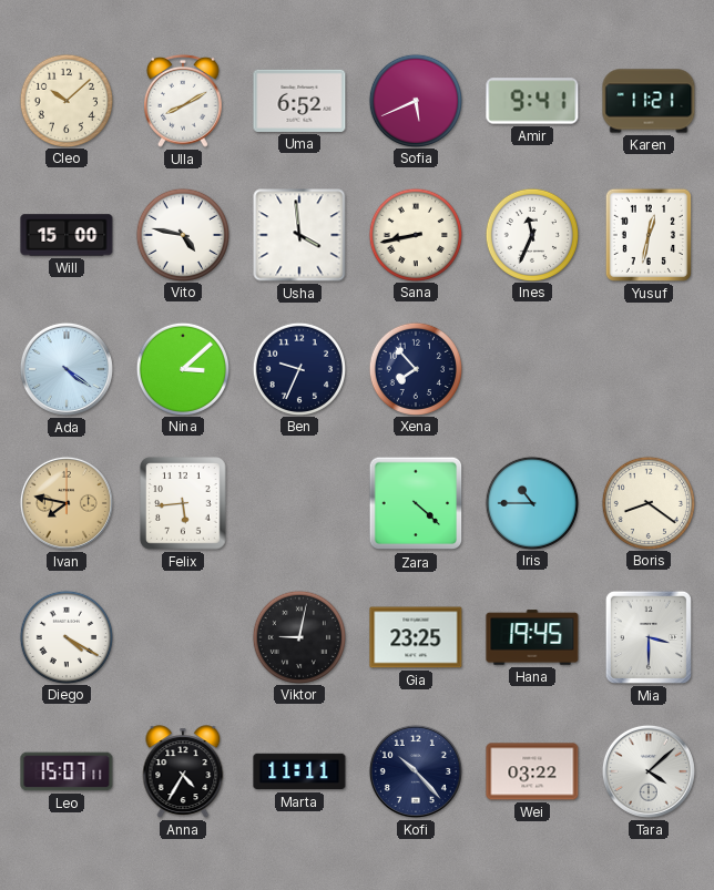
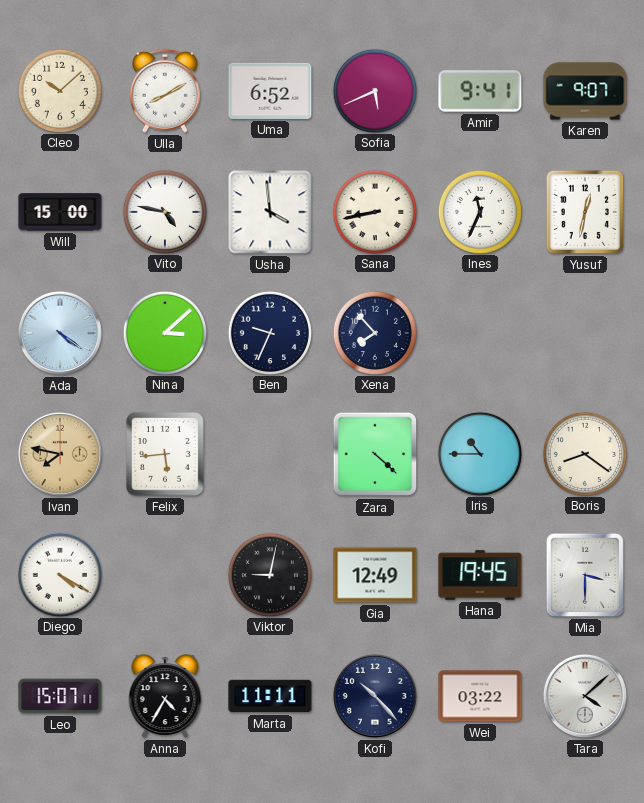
Karen: 11:21 -> 9:07
Gia: 23:25 -> 12:49
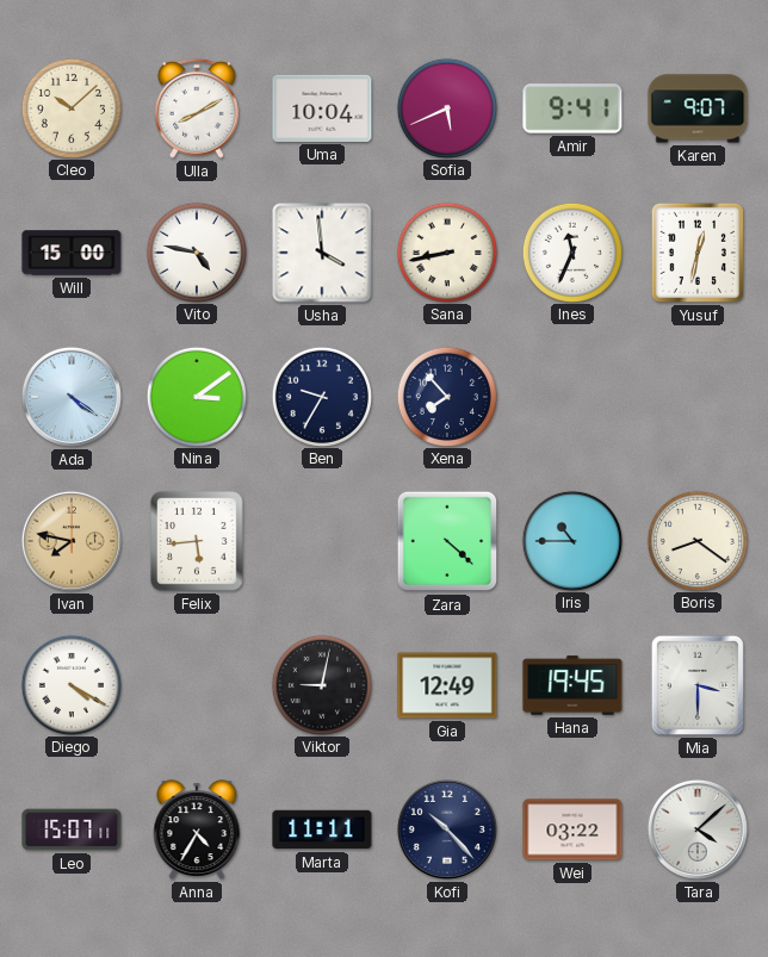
Uma: 6:52 -> 10:04
Nina: 3:08 -> 3:09
Ben: 9:34 -> 9:35
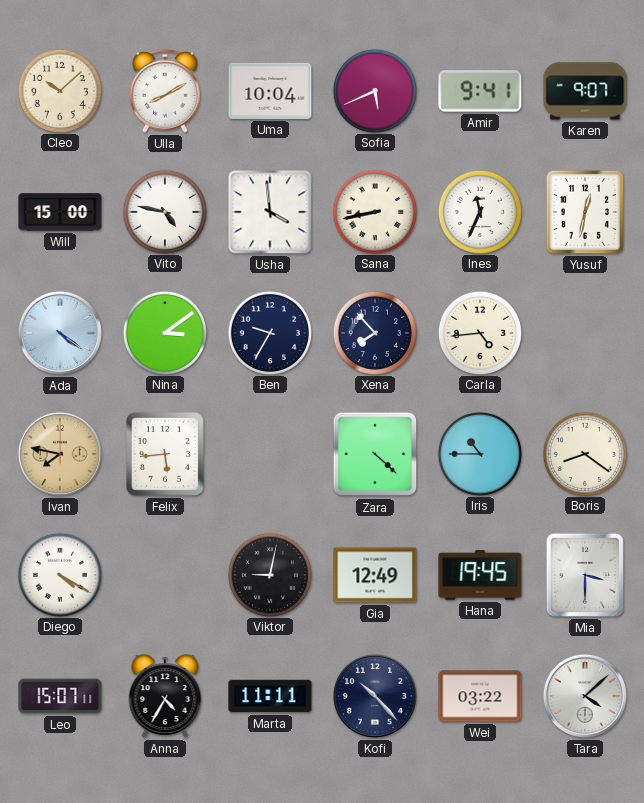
Carla: none -> 4:44
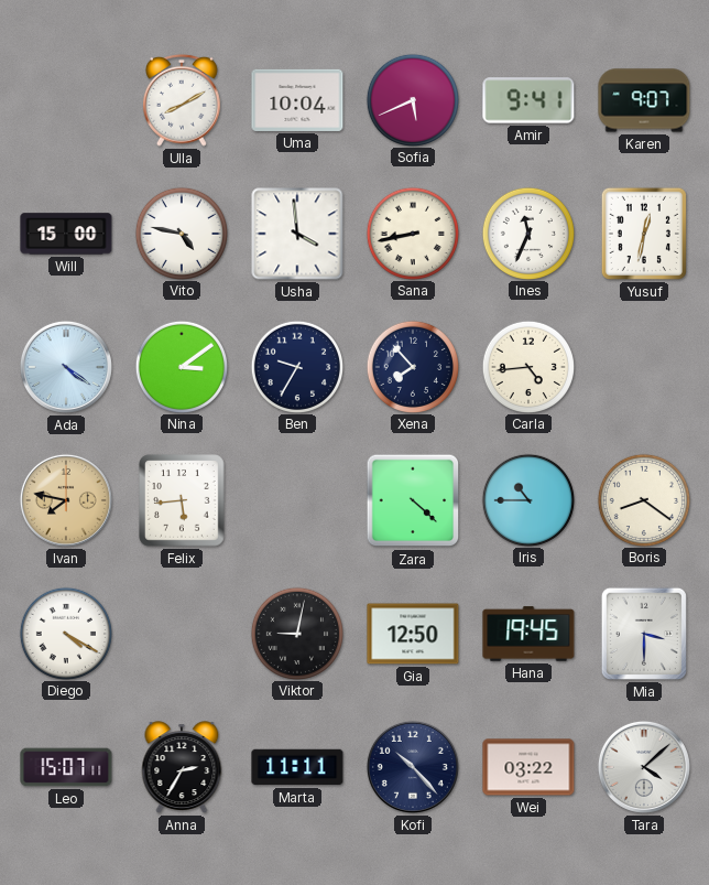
Cleo: 10:08 -> none
Gia: 12:49 -> 12:50
Anna: 4:35 -> 2:35
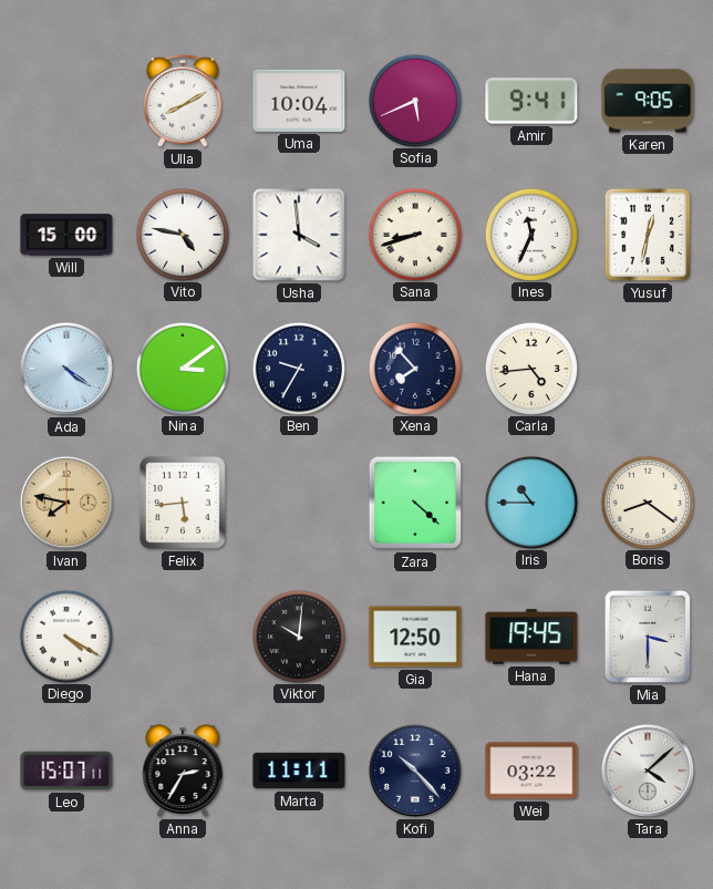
Karen: 9:07 -> 9:05
Sana: 8:43 -> 8:42
Viktor: 9:02 -> 10:01
